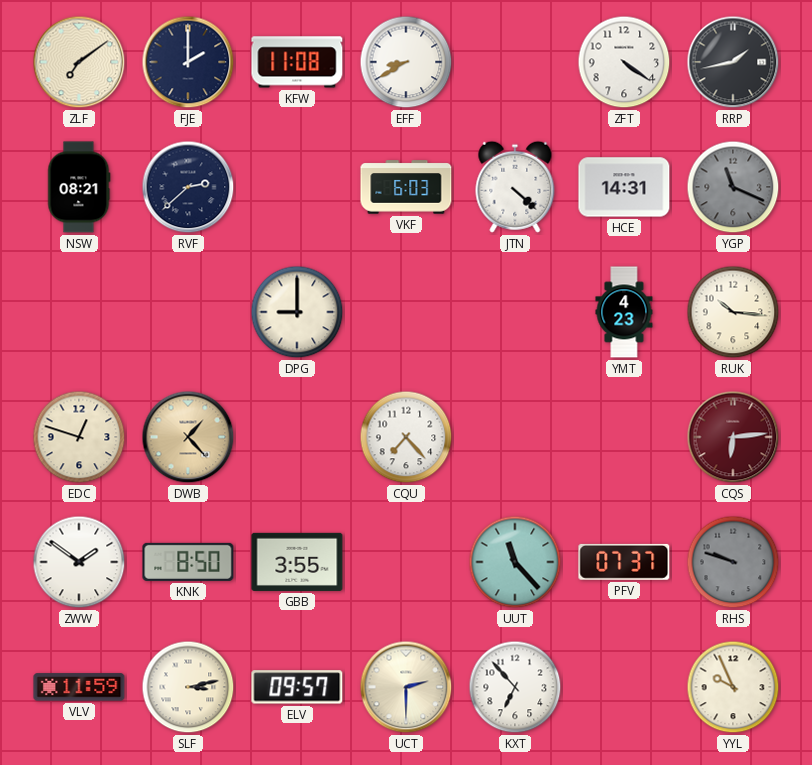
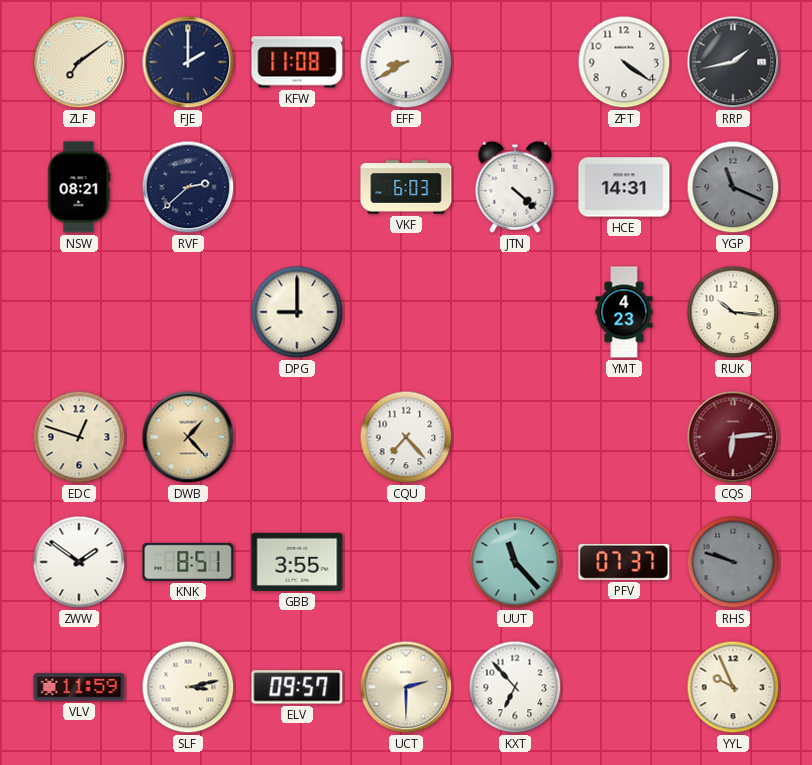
KNK: 8:50 -> 8:51
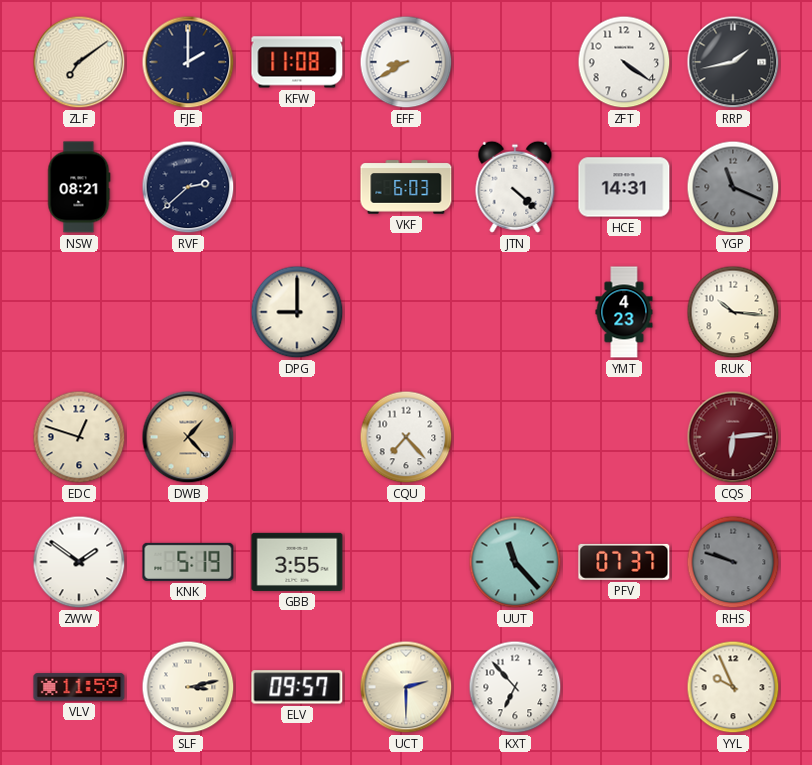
KNK: 8:51 -> 5:19
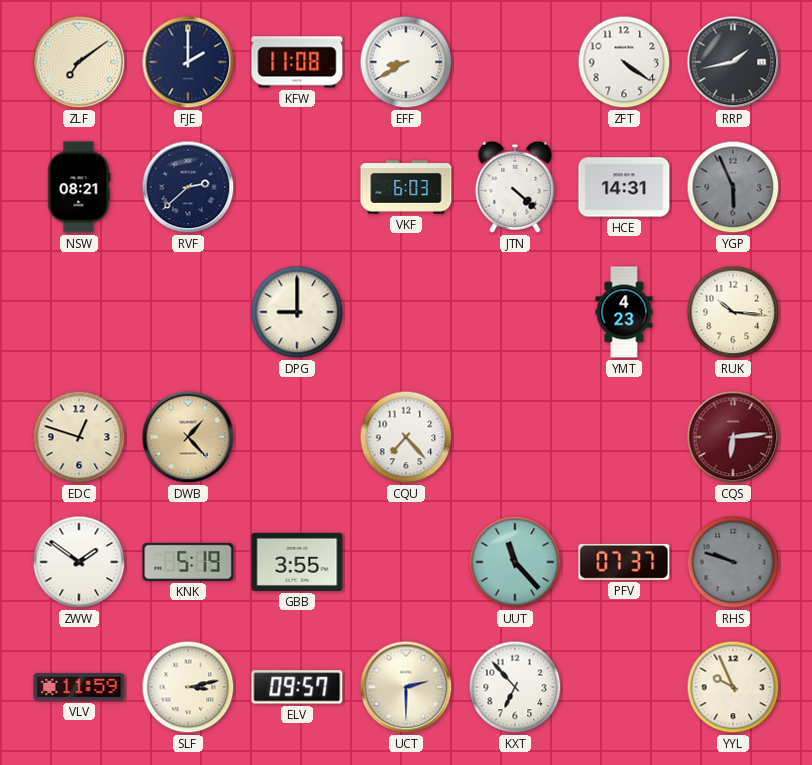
YGP: 11:19 -> 5:56
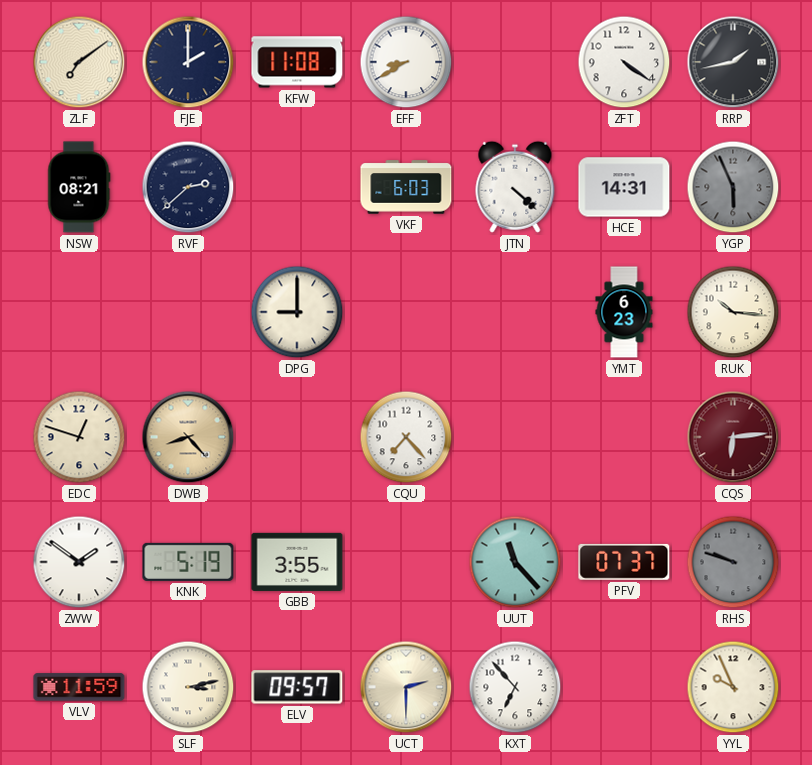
YMT: 4:23 -> 6:23
DWB: 1:23 -> 8:23
